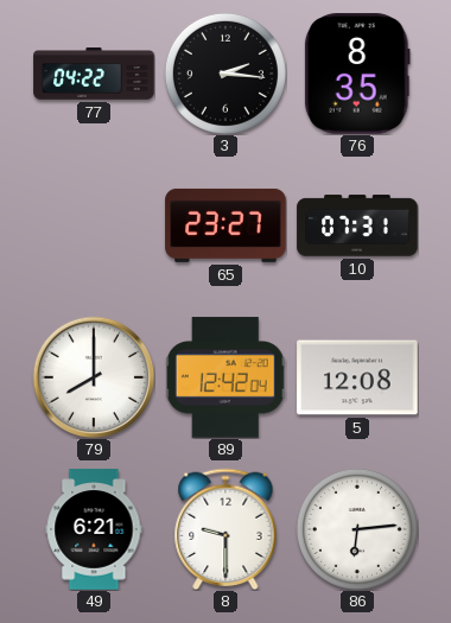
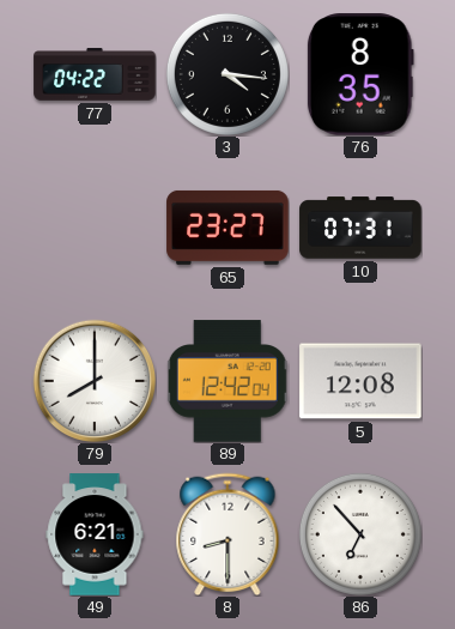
3: 2:16 -> 4:16
8: 9:30 -> 8:30
86: 6:14 -> 6:53
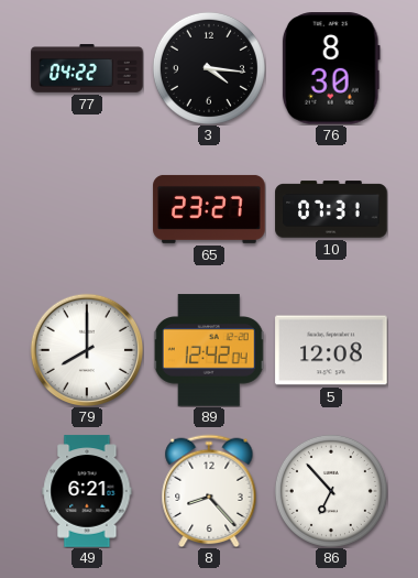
76: 8:35 -> 8:30
8: 8:30 -> 8:23
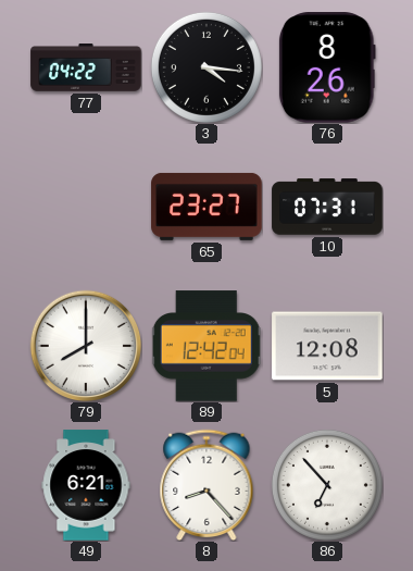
76: 8:30 -> 8:26
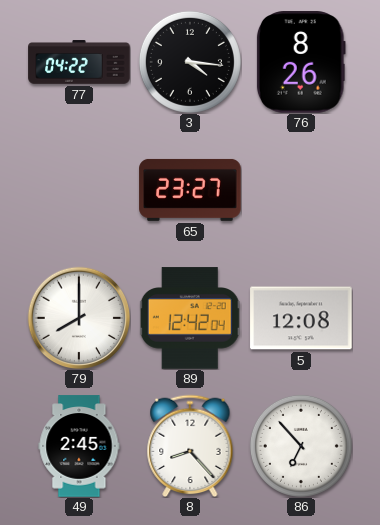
10: 07:31 -> none
49: 6:21 -> 2:45
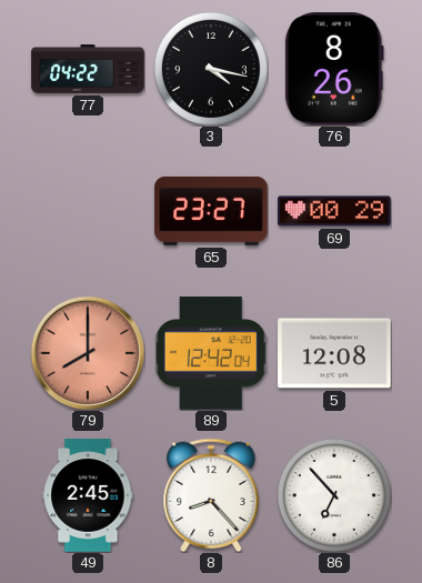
3: 4:16 -> 4:17
69: none -> 00:29
79 dial: white -> salmon
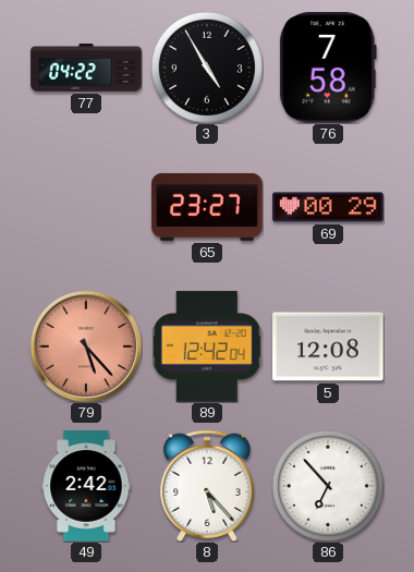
3: 4:17 -> 4:55
76: 8:26 -> 7:58
79: 8:00 -> 5:23
49: 2:45 -> 2:42
8: 8:23 -> 5:23
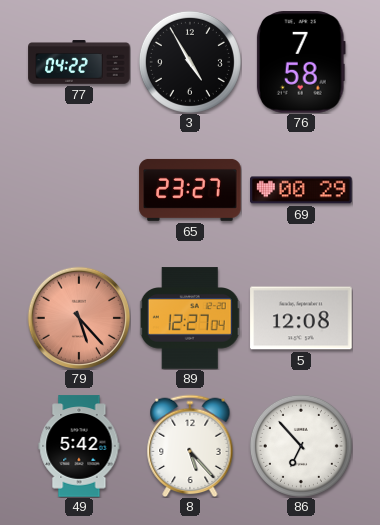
89: 12:42 -> 12:27
49: 2:42 -> 5:42
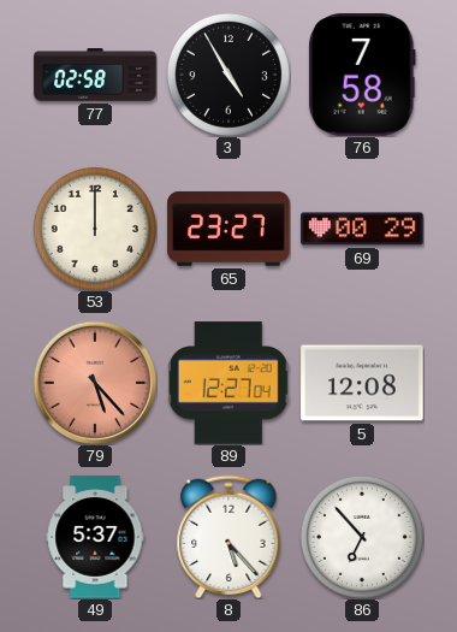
77: 04:22 -> 02:58
53: none -> 12:00
49: 5:42 -> 5:37
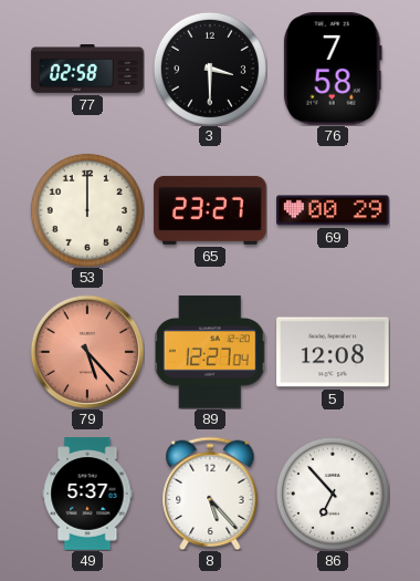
3: 4:55 -> 3:30
